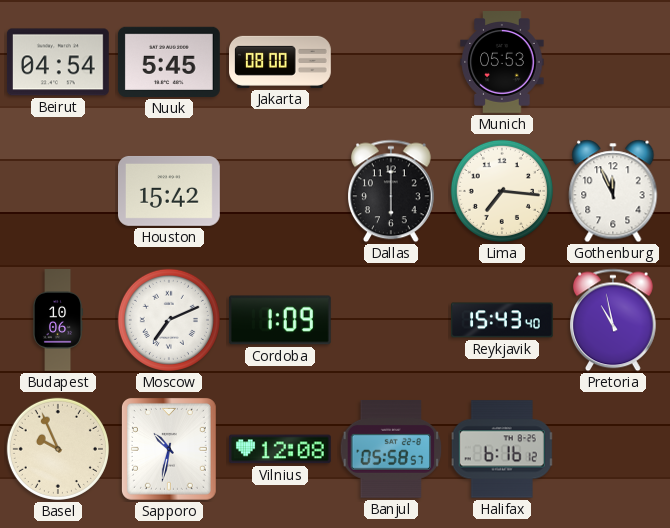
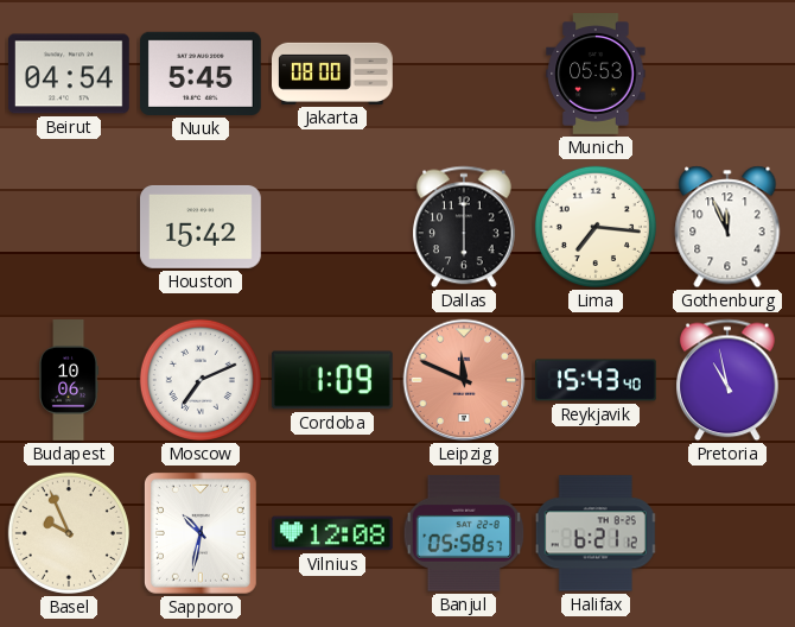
Leipzig: none -> 11:49
Halifax: 6:16 -> 6:21
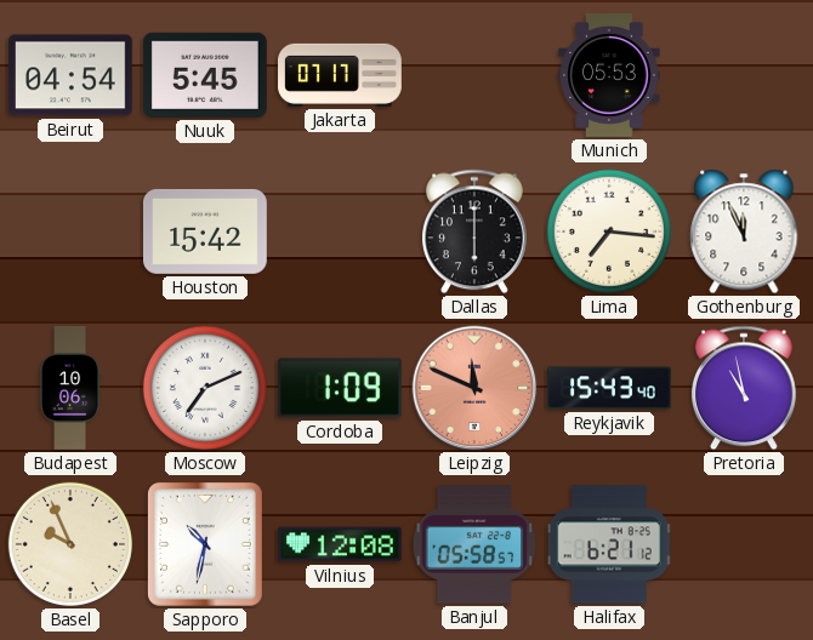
Jakarta: 08:00 -> 07:17
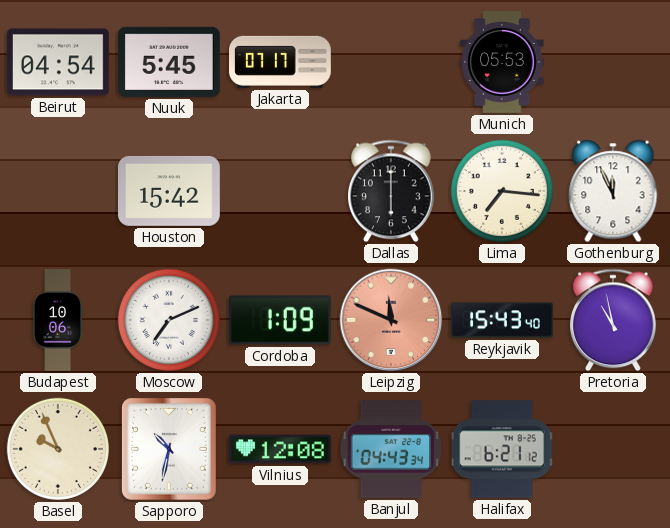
Banjul: 05:58 -> 04:43
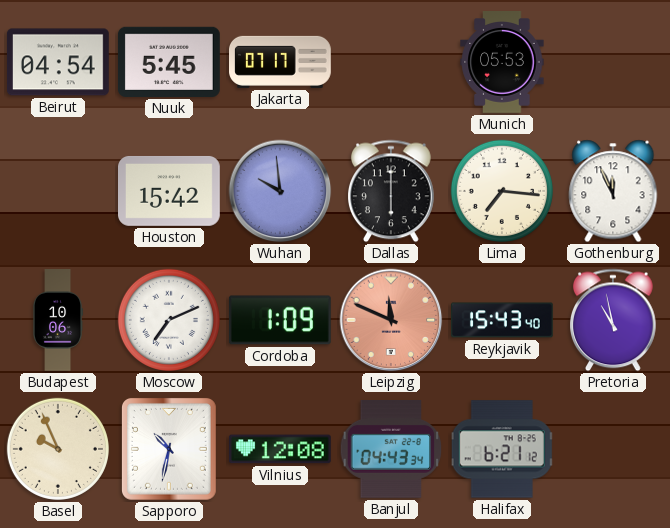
Wuhan: none -> 9:59
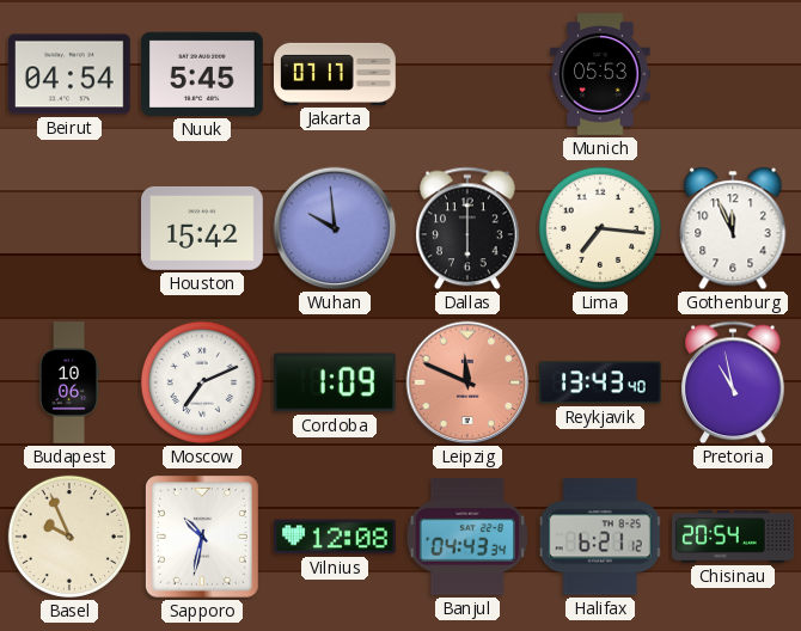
Reykjavik: 15:43 -> 13:43
Chisinau: none -> 20:54
